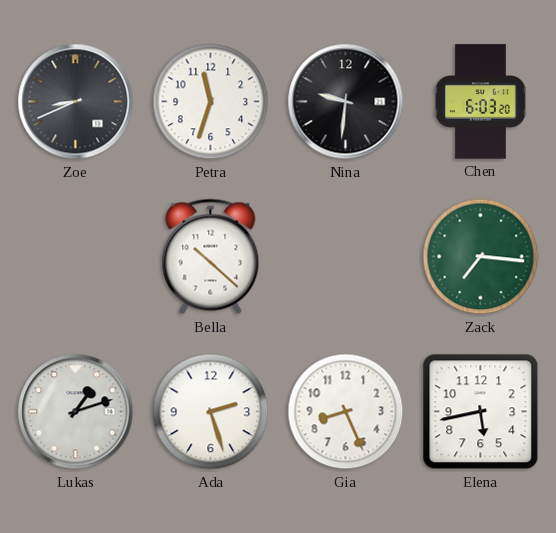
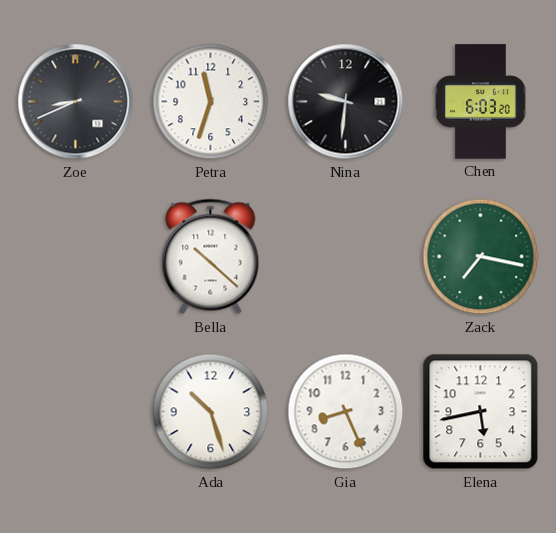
Zack: 7:16 -> 7:17
Lukas: 1:12 -> none
Ada: 2:27 -> 10:27
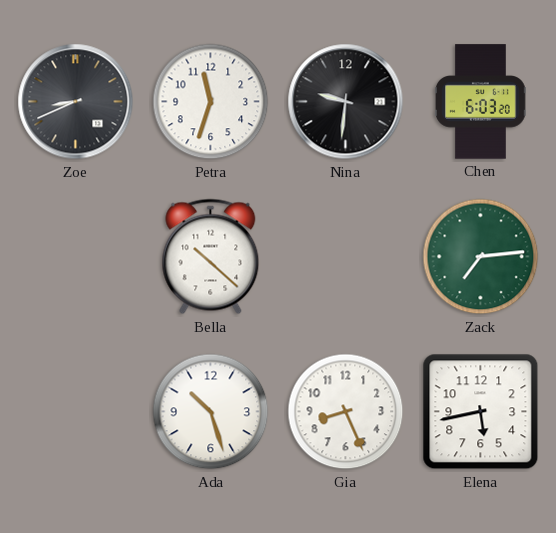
Zack: 7:17 -> 7:14
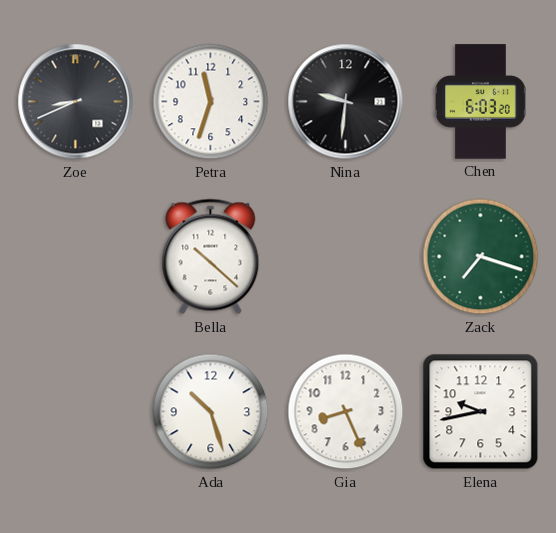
Zack: 7:14 -> 7:18
Elena: 5:43 -> 9:43
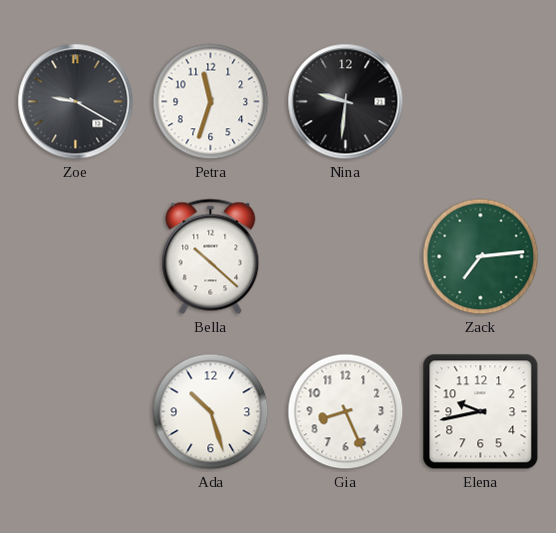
Zoe: 8:41 -> 9:20
Chen: 6:03 -> none
Zack: 7:18 -> 7:14
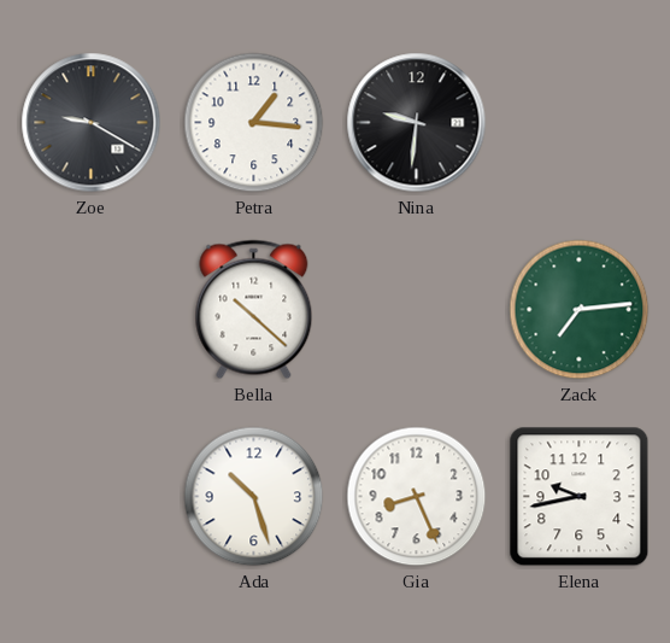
Petra: 11:33 -> 1:16
